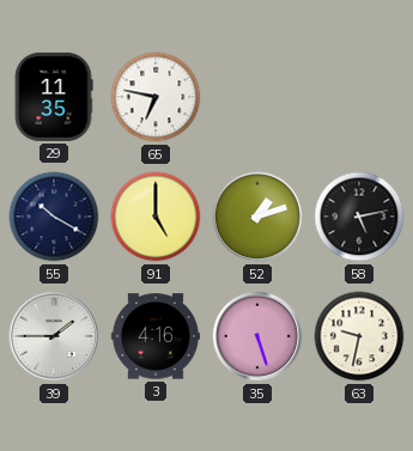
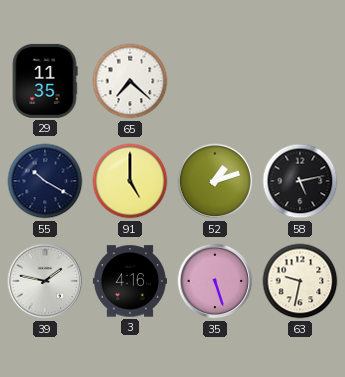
65: 6:47 -> 7:22
39: 1:45 -> 1:47
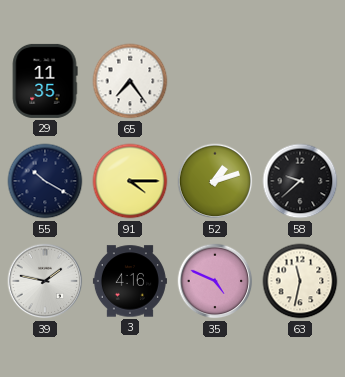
65: 7:22 -> 7:24
91: 5:00 -> 4:15
58: 5:13 -> 9:38
35: 5:27 -> 4:49
63: 9:32 -> 11:32
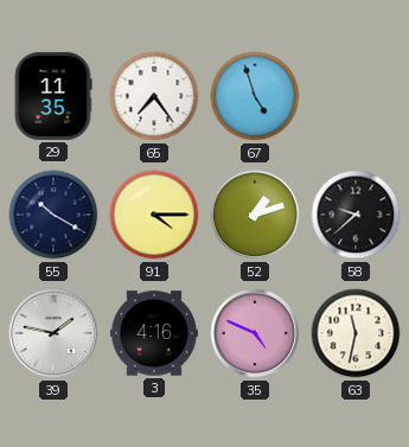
67: none -> 4:57
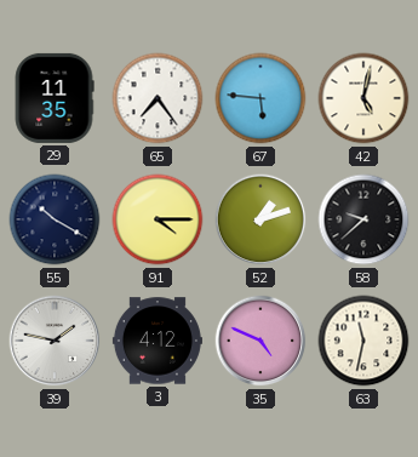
67: 4:57 -> 5:46
42: none -> 5:02
3: 4:16 -> 4:12
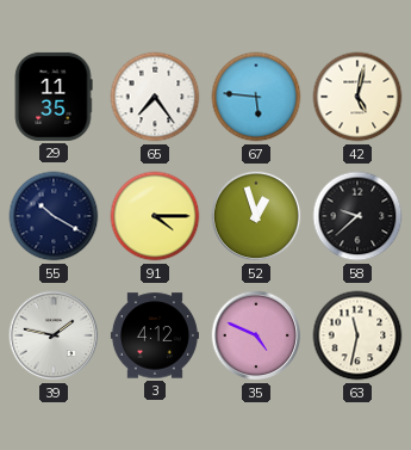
52: 1:12 -> 12:57
